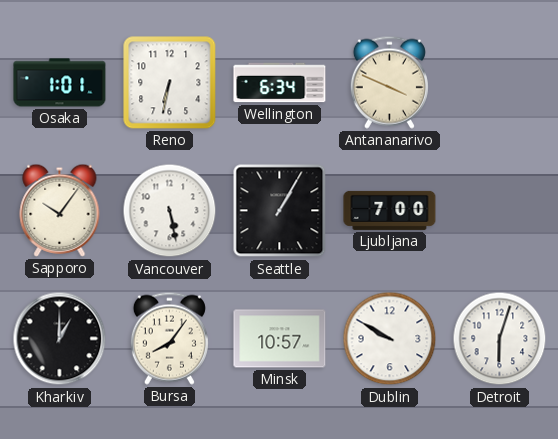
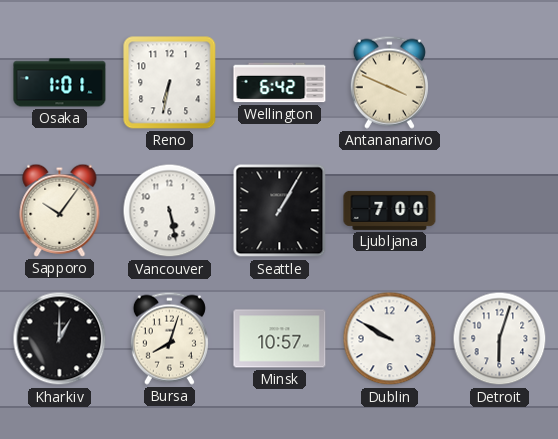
Wellington: 6:34 -> 6:42
Bursa: 8:06 -> 8:03
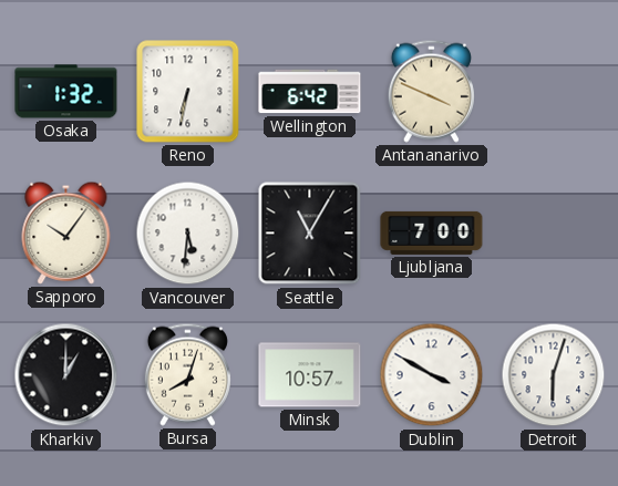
Osaka: 1:01 -> 1:32
Vancouver: 5:28 -> 5:31
Seattle: 1:05 -> 11:05
Dublin: 9:50 -> 3:50
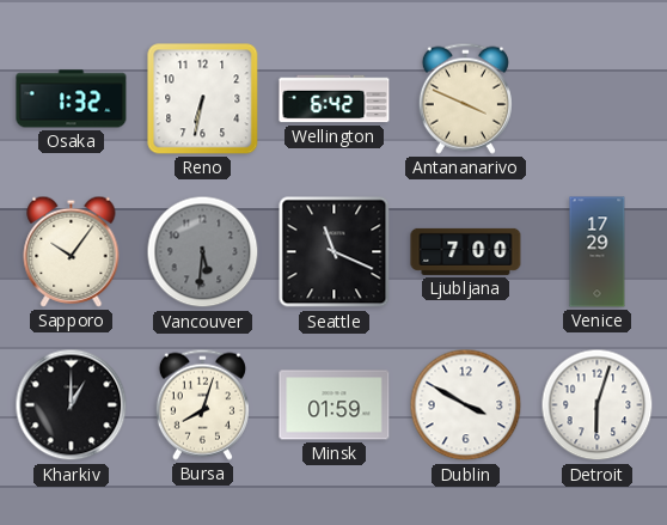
Vancouver dial: white -> grey
Seattle: 11:05 -> 11:19
Venice: none -> 17:29
Minsk: 10:57 -> 01:59
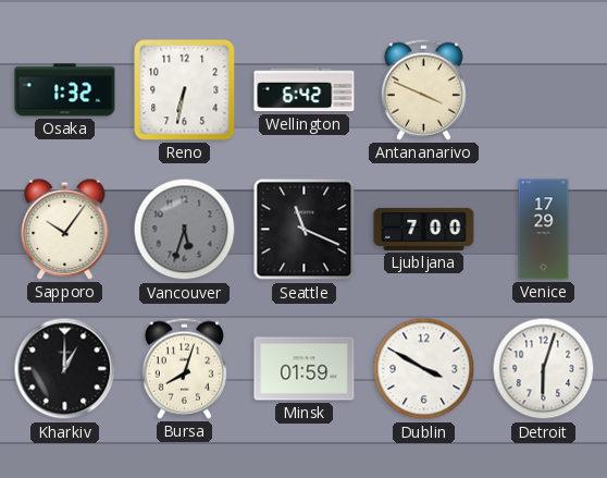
Vancouver: 5:31 -> 5:33
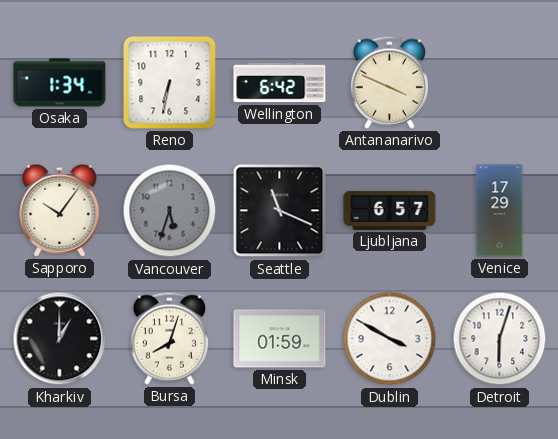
Osaka: 1:32 -> 1:34
Ljubljana: 7:00 -> 6:57
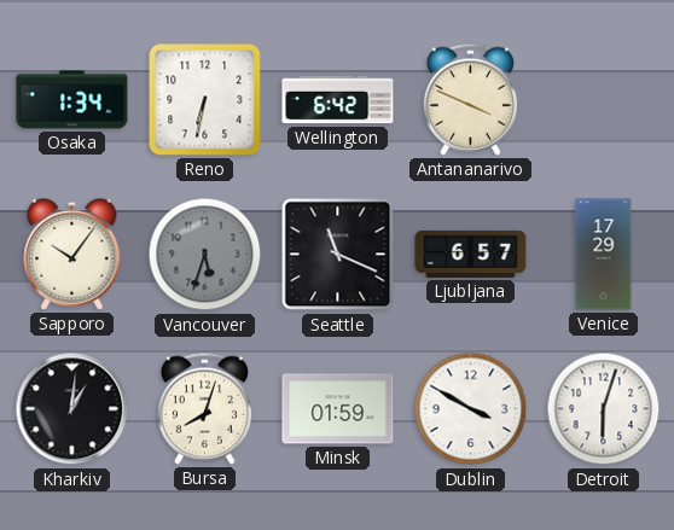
Kharkiv: 1:00 -> 1:01
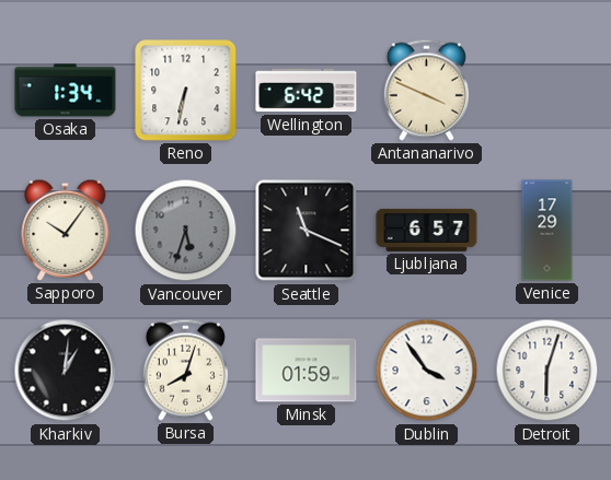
Dublin: 3:50 -> 3:54
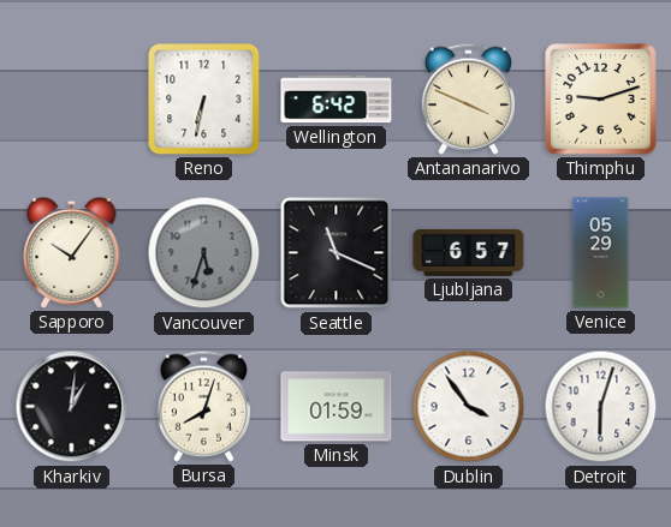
Osaka: 1:34 -> none
Thimphu: none -> 9:12
Venice: 17:29 -> 05:29
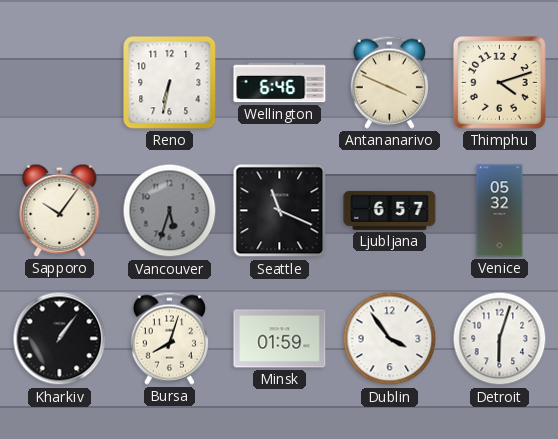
Wellington: 6:42 -> 6:46
Thimphu: 9:12 -> 4:12
Venice: 05:29 -> 05:32
Kharkiv: 1:01 -> 1:06
